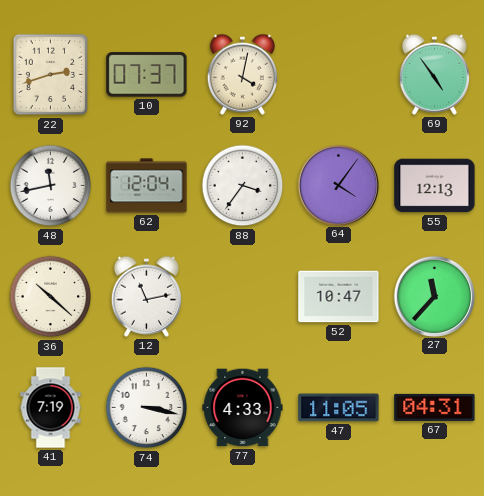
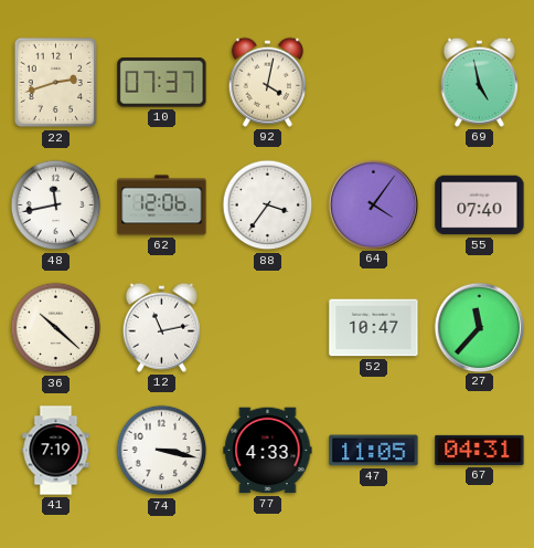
69: 4:54 -> 4:58
62: 12:04 -> 12:06
55: 12:13 -> 07:40
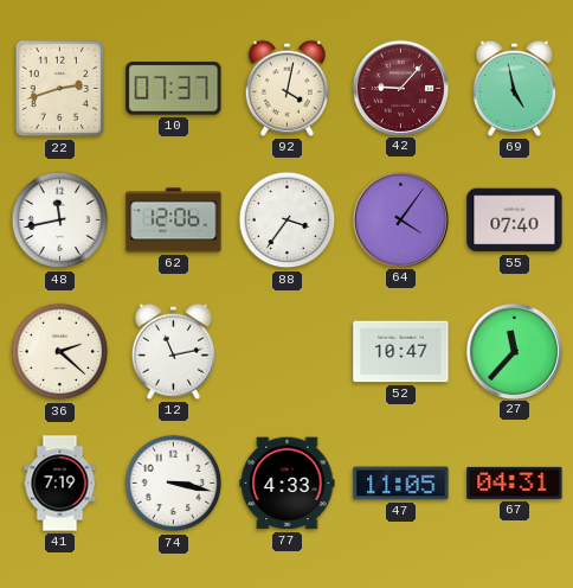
42: none -> 9:07
36: 10:22 -> 2:22
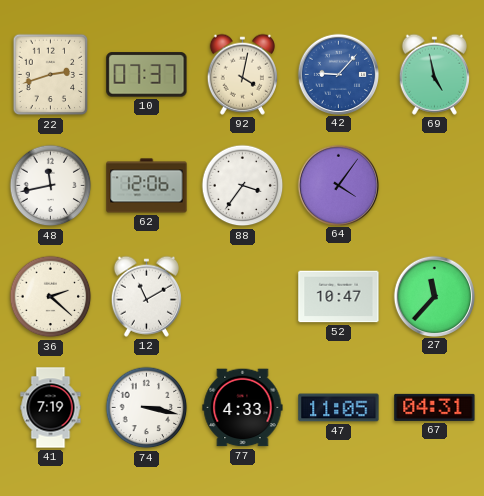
42 dial: burgundy -> blue
55: 07:40 -> none
12: 11:13 -> 11:10
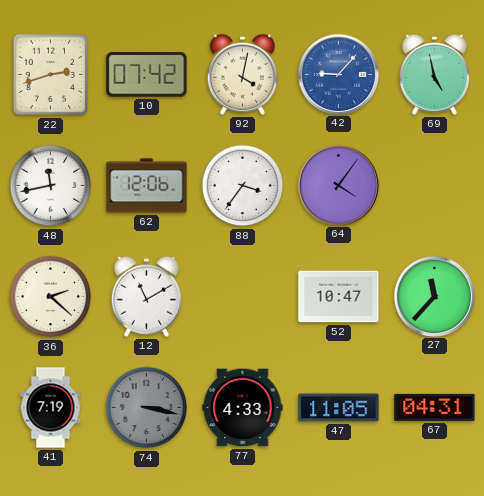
10: 07:37 -> 07:42
74 dial: white -> grey
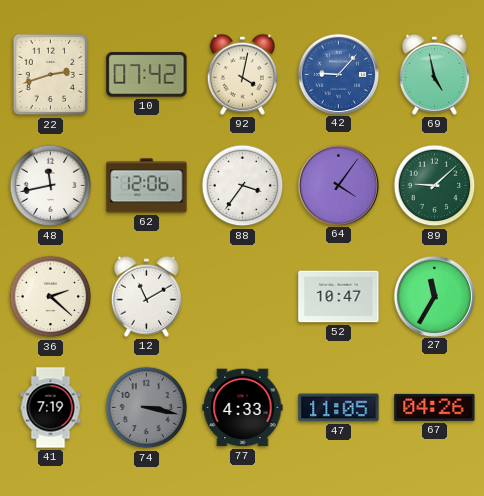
89: none -> 9:08
27: 11:37 -> 11:35
67: 04:31 -> 04:26
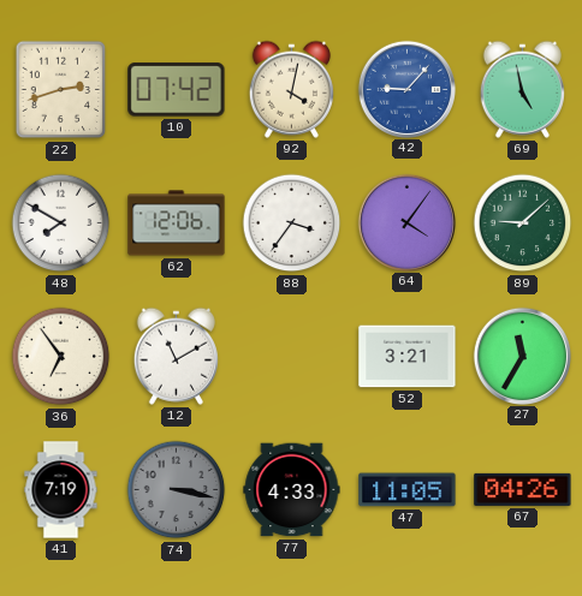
48: 11:43 -> 7:50
36: 2:22 -> 6:54
52: 10:47 -> 3:21
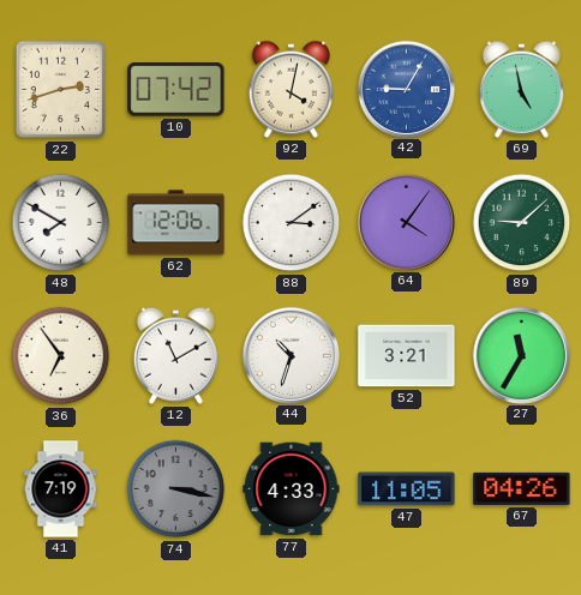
42: 9:07 -> 9:05
88: 3:36 -> 3:09
44: none -> 10:33
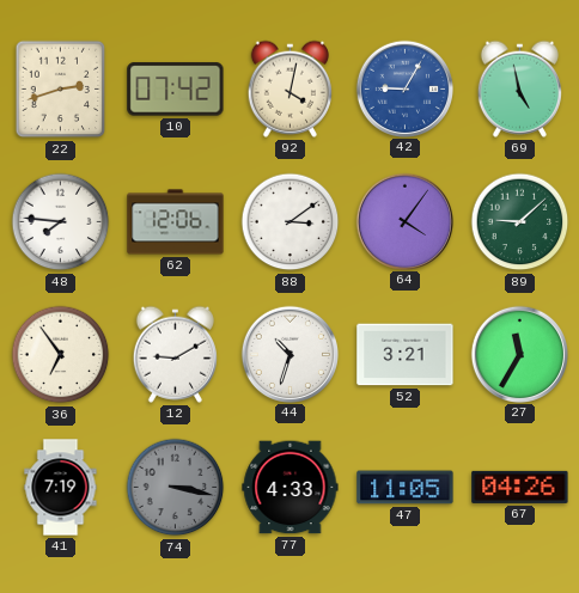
48: 7:50 -> 7:46
12: 11:10 -> 9:10
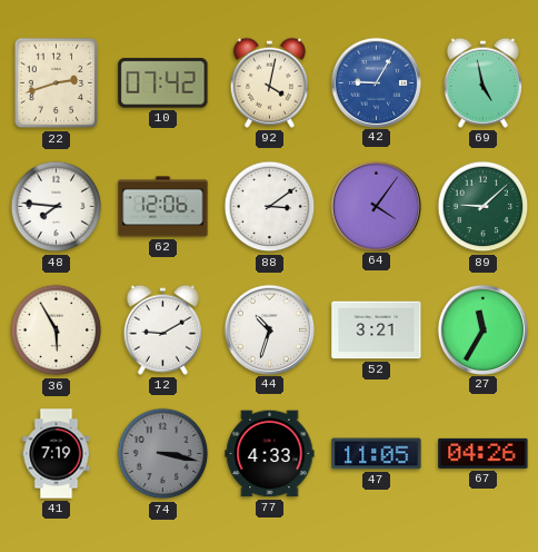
36: 6:54 -> 5:55
